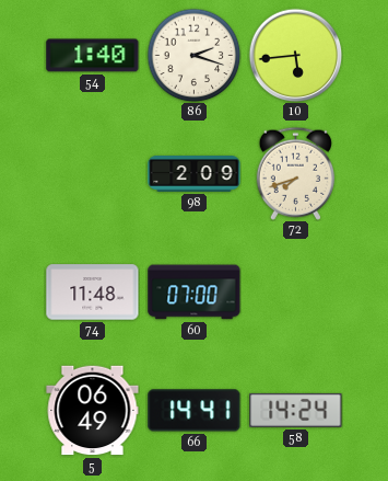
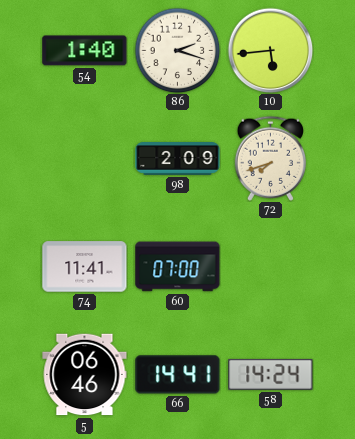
74: 11:48 -> 11:41
5: 06:49 -> 06:46
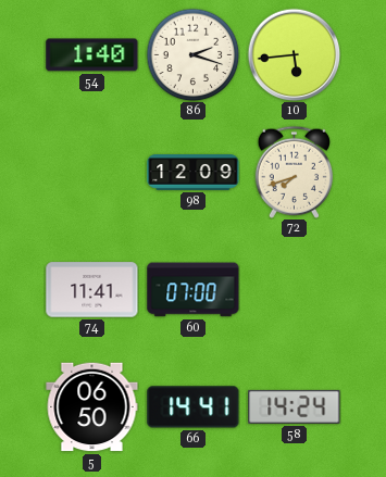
98: 2:09 -> 12:09
5: 06:46 -> 06:50
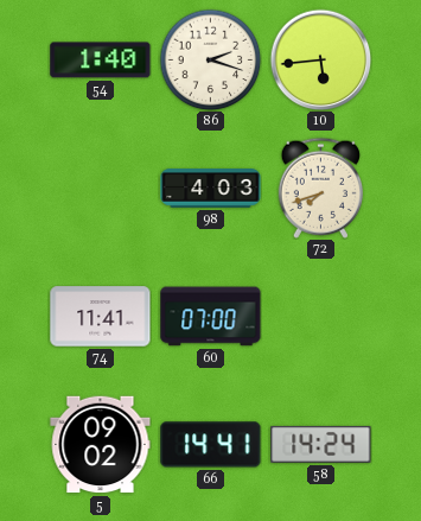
98: 12:09 -> 4:03
5: 06:50 -> 09:02
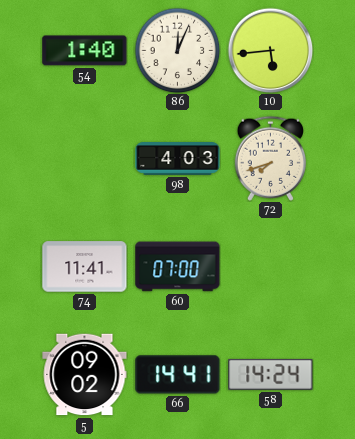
86: 2:18 -> 12:04
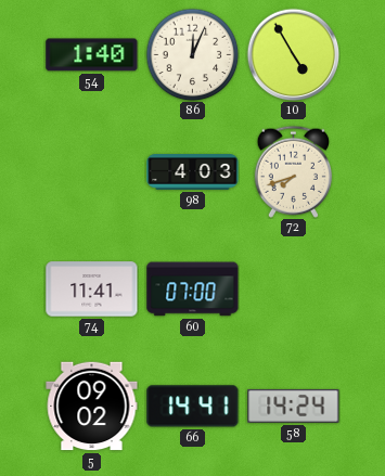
10: 5:44 -> 4:55
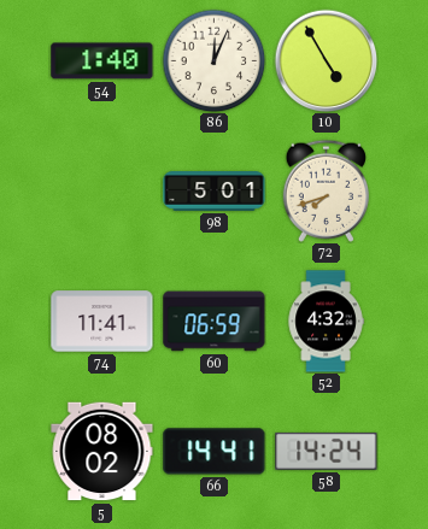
98: 4:03 -> 5:01
60: 07:00 -> 06:59
52: none -> 4:32
5: 09:02 -> 08:02
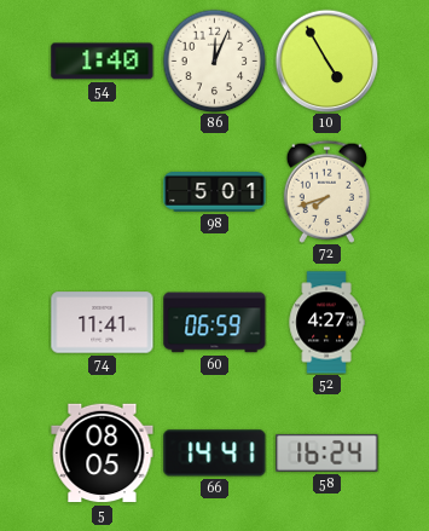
52: 4:32 -> 4:27
5: 08:02 -> 08:05
58: 14:24 -> 16:24
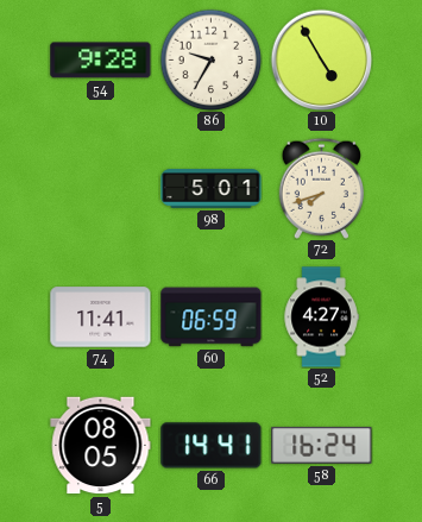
54: 1:40 -> 9:28
86: 12:04 -> 9:35
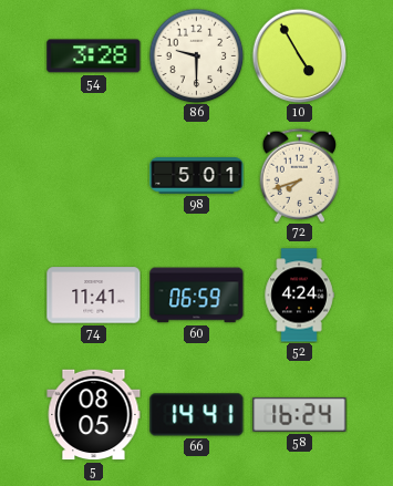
54: 9:28 -> 3:28
86: 9:35 -> 9:30
52: 4:27 -> 4:24
